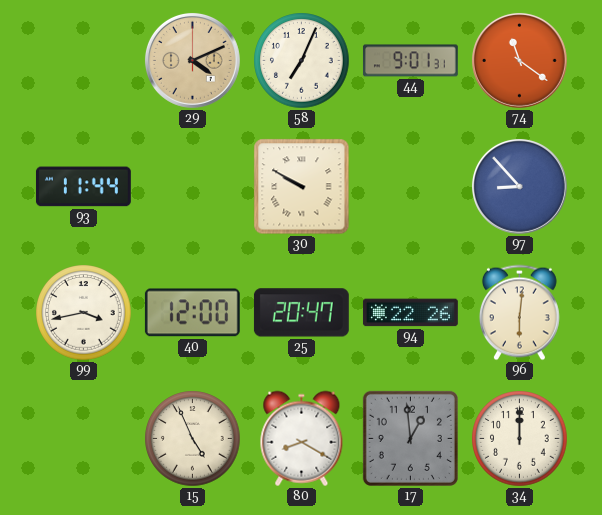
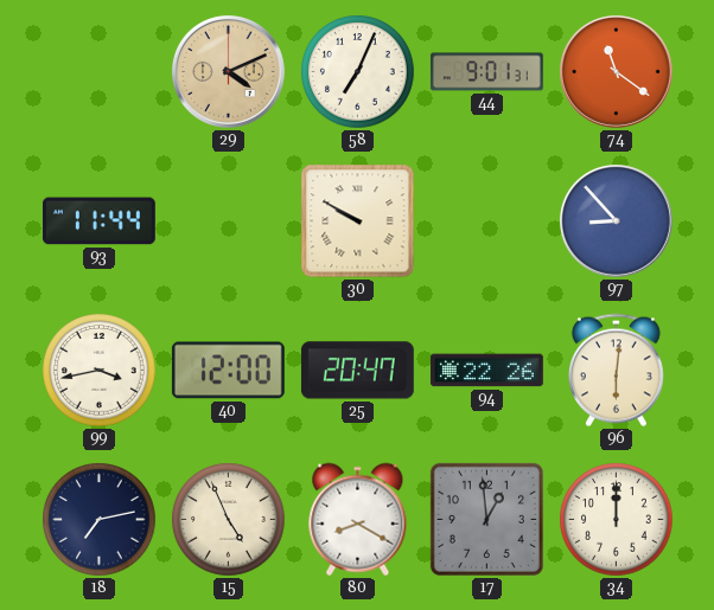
18: none -> 7:13
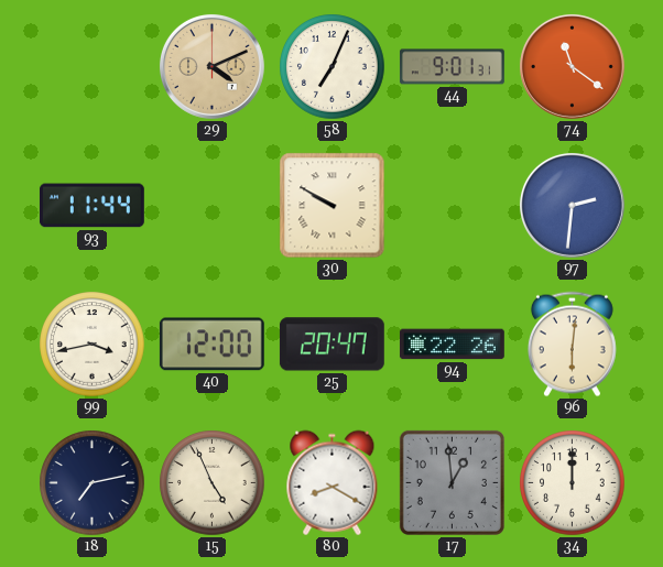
97: 8:53 -> 2:31
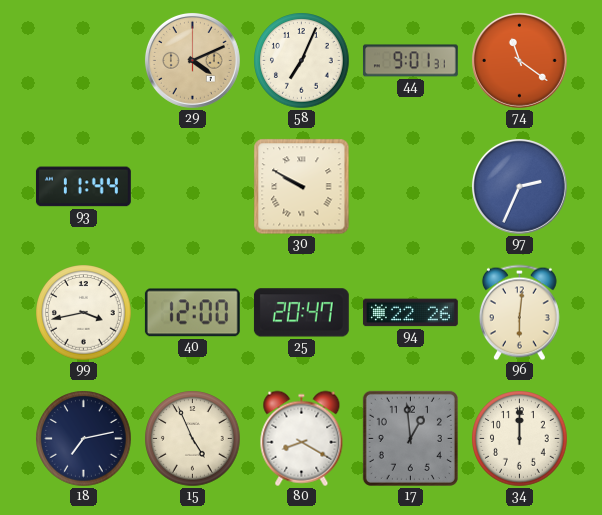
97: 2:31 -> 2:34
